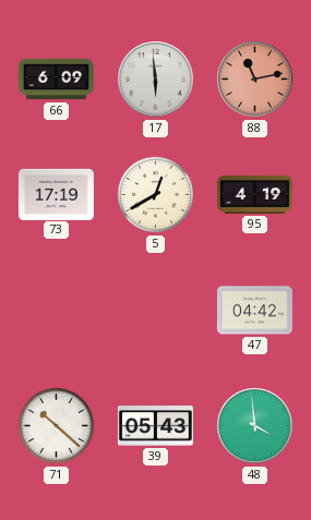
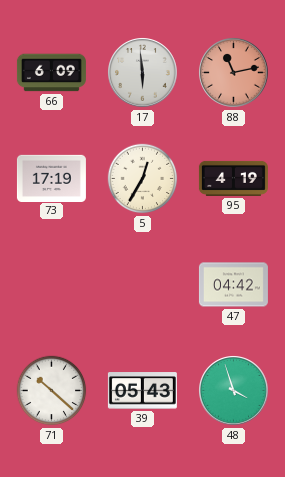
5: 12:40 -> 12:35
48: 3:59 -> 3:57
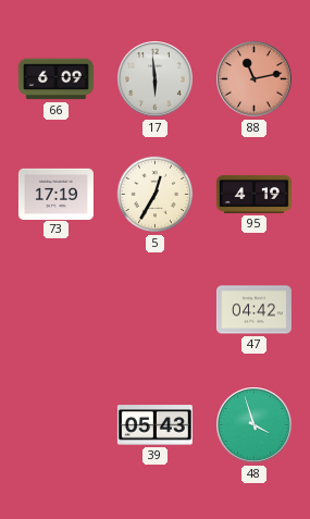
71: 10:22 -> none
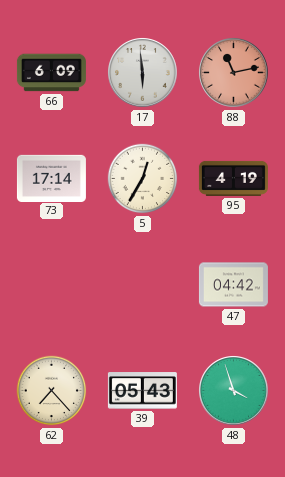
73: 17:19 -> 17:14
62: none -> 7:23
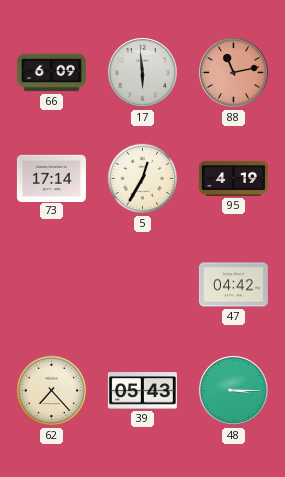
48: 3:57 -> 3:15
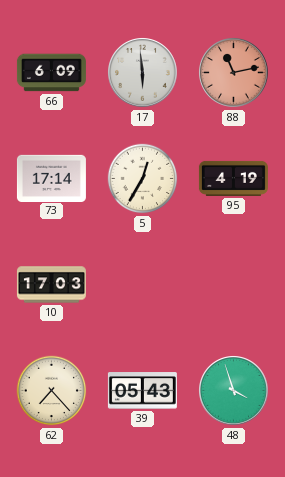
10: none -> 17:03
47: 04:42 -> none
48: 3:15 -> 3:57
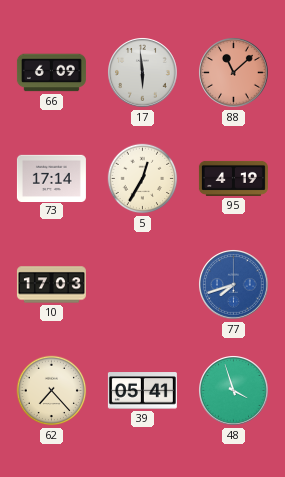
88: 11:13 -> 11:08
77: none -> 7:42
39: 05:43 -> 05:41
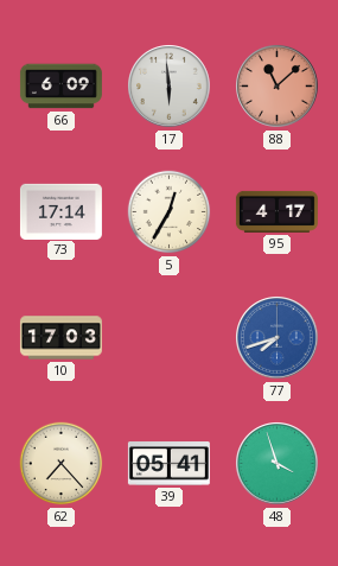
95: 4:19 -> 4:17
